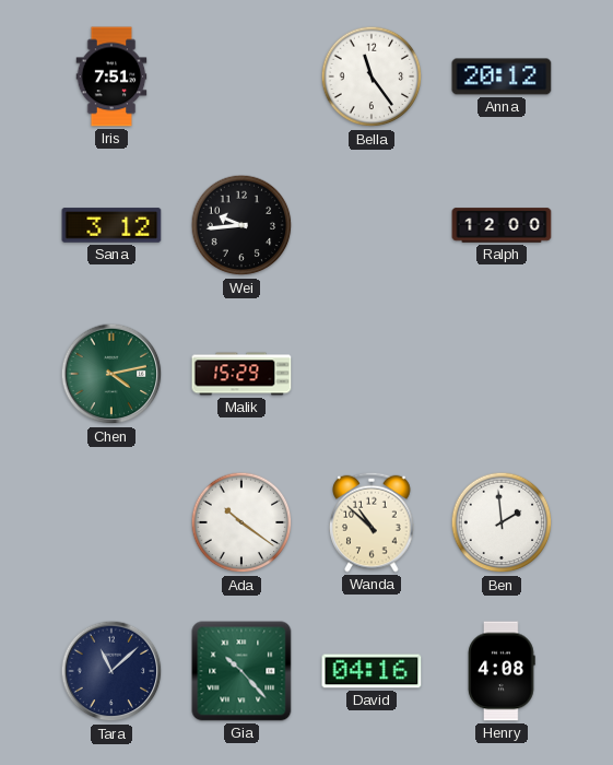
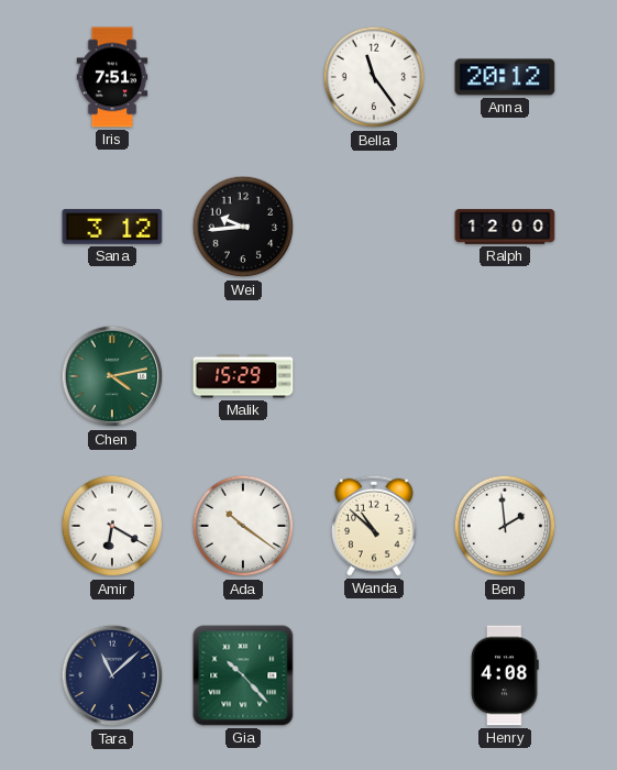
Amir: none -> 6:20
David: 04:16 -> none
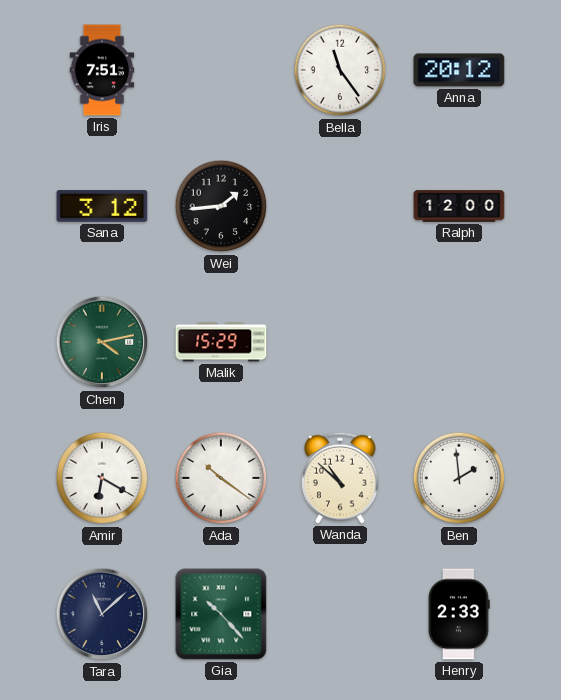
Wei: 9:44 -> 1:44
Henry: 4:08 -> 2:33
